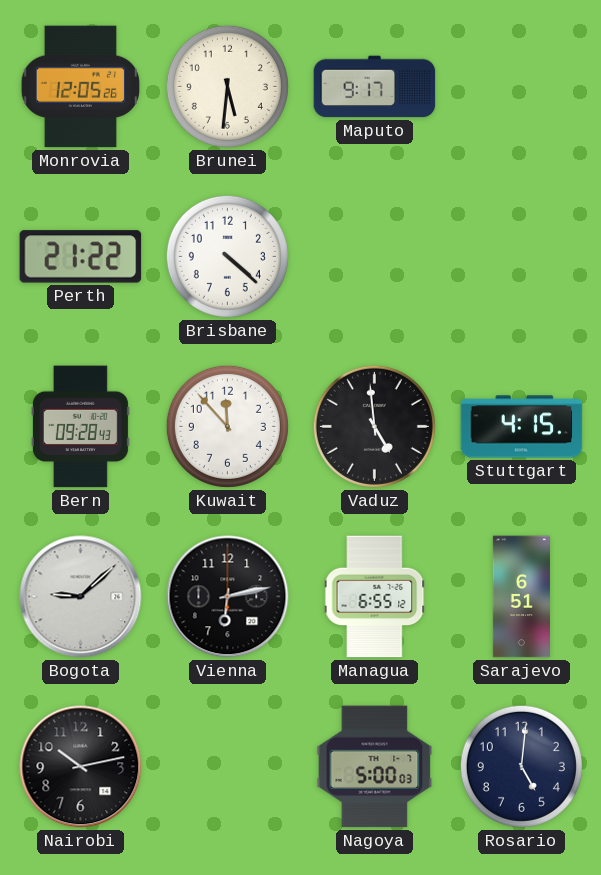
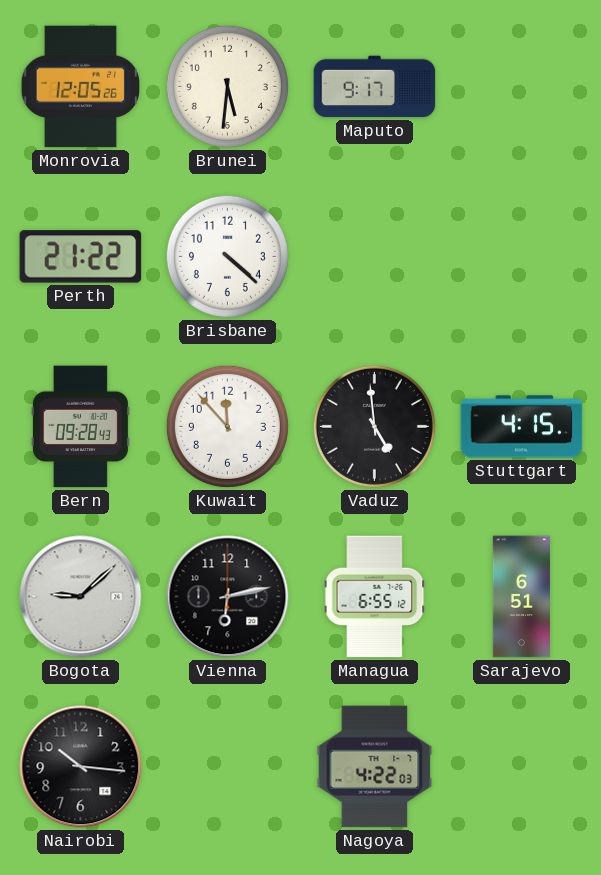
Nairobi: 10:13 -> 10:16
Nagoya: 5:00 -> 4:22
Rosario: 5:01 -> none
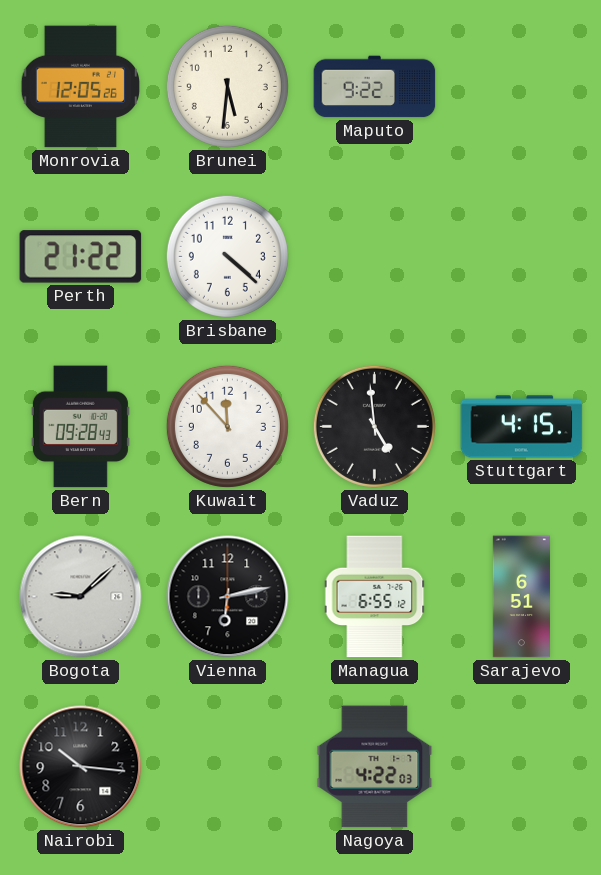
Maputo: 9:17 -> 9:22
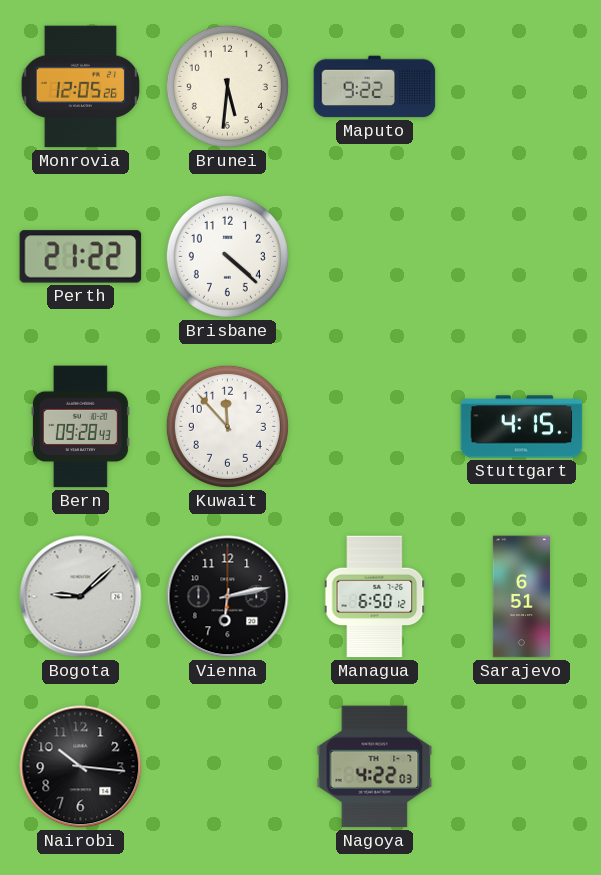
Vaduz: 4:59 -> none
Managua: 6:55 -> 6:50
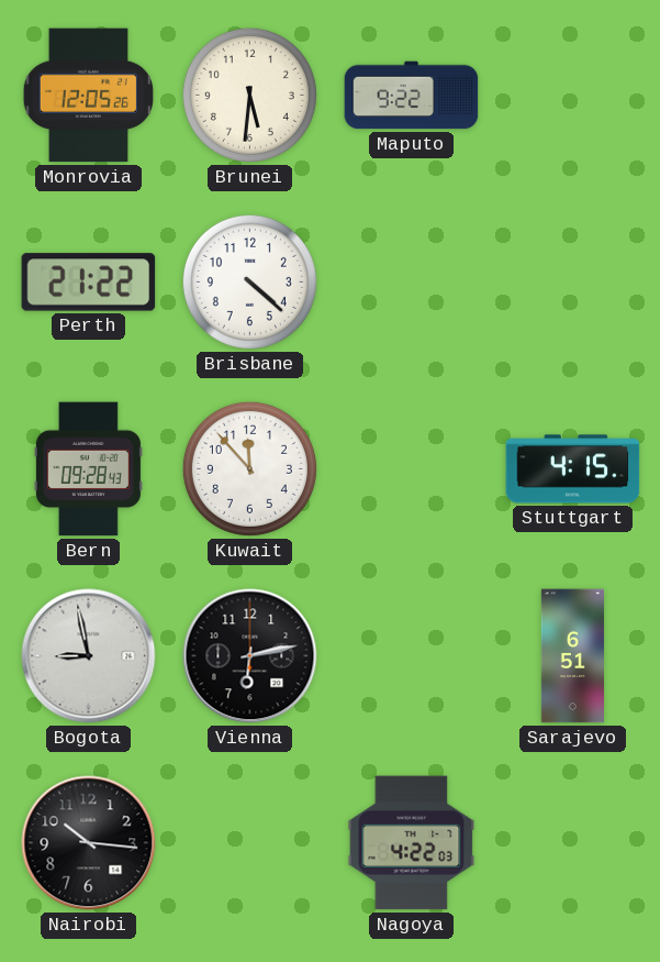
Bogota: 9:08 -> 8:58
Managua: 6:50 -> none
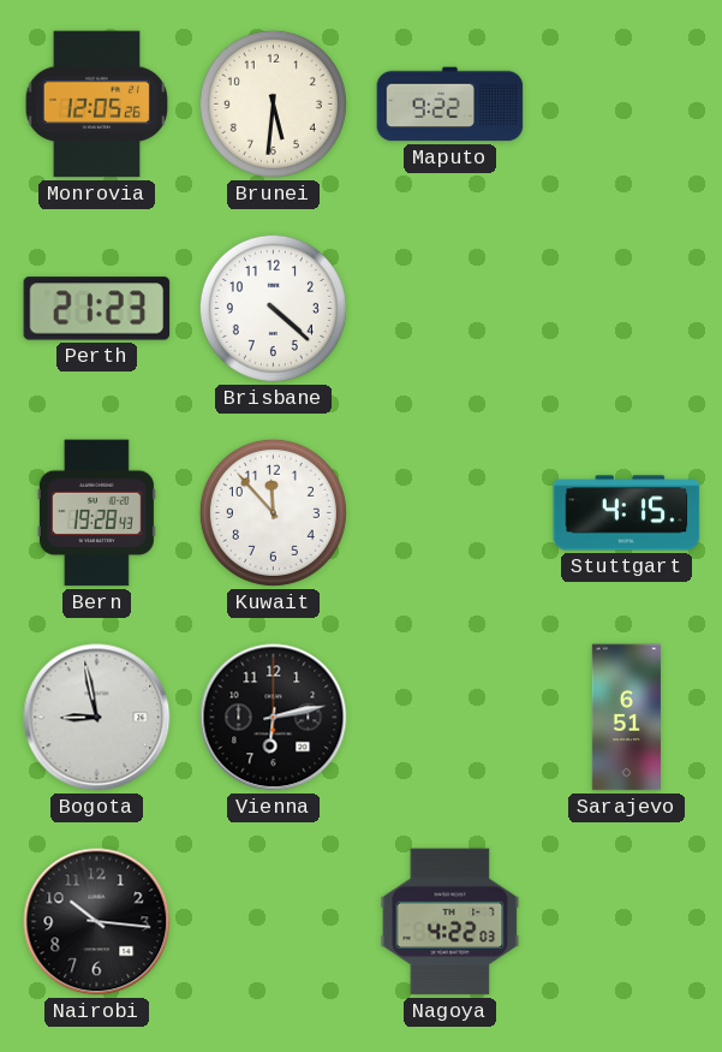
Perth: 21:22 -> 21:23
Bern: 09:28 -> 19:28
